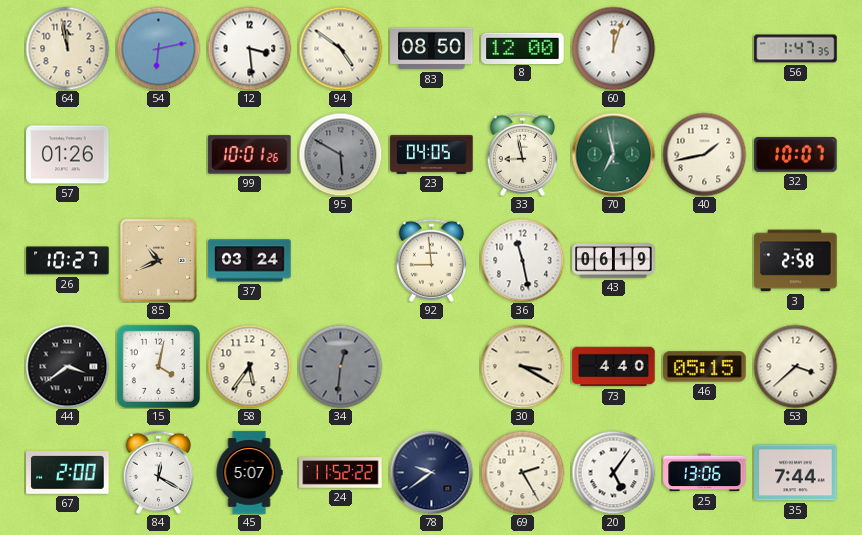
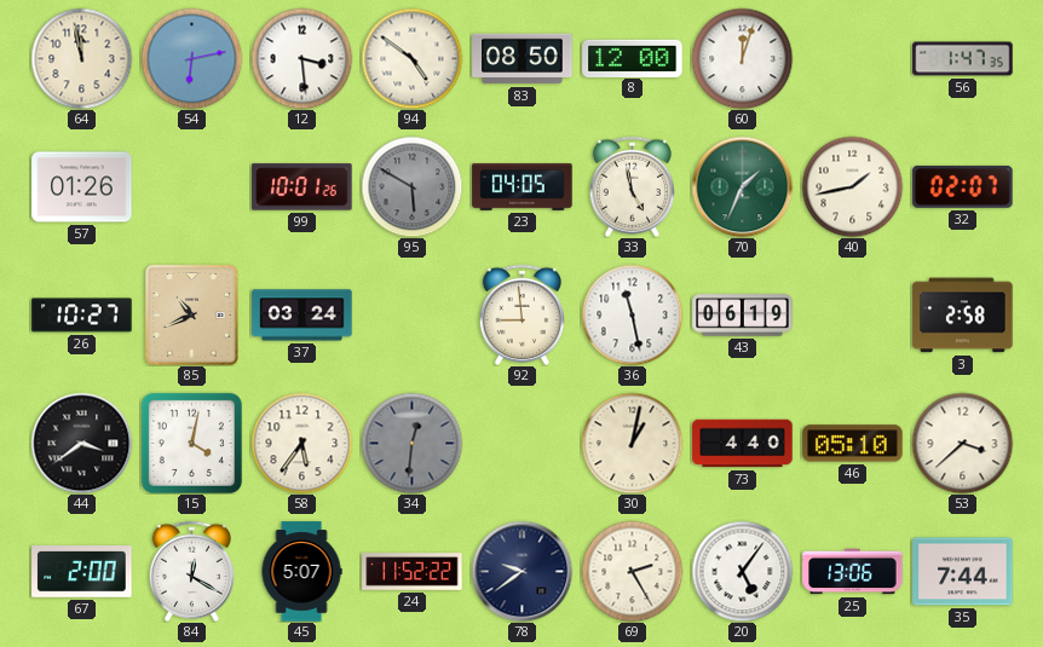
33: 8:58 -> 4:58
70: 6:58 -> 1:34
32: 10:07 -> 02:07
30: 3:20 -> 1:02
46: 05:15 -> 05:10
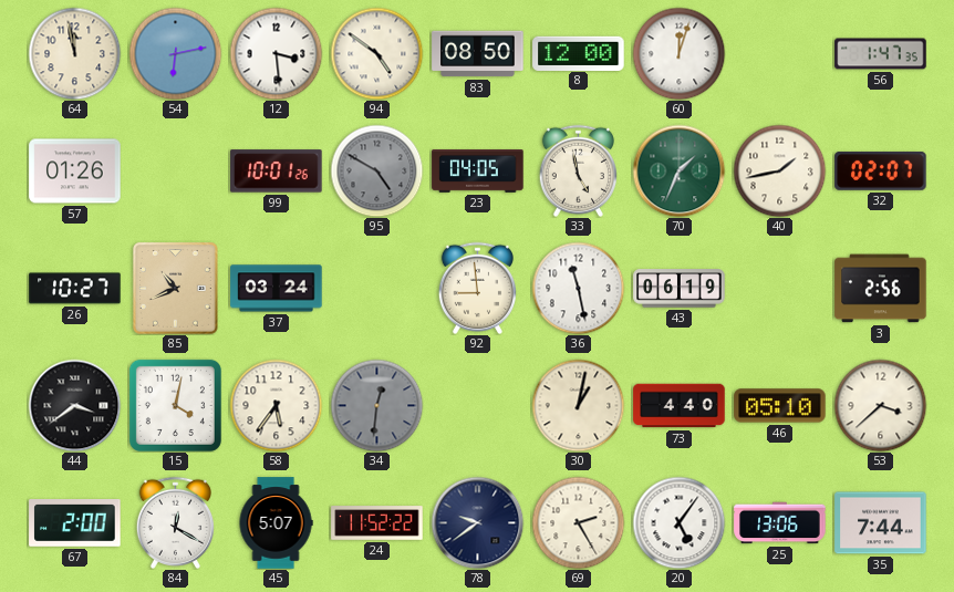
95: 5:50 -> 4:50
3: 2:58 -> 2:56
